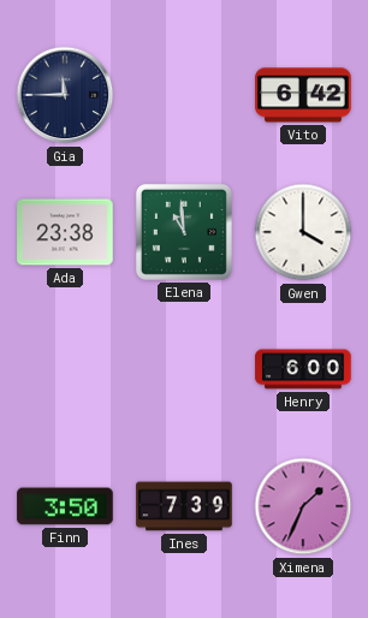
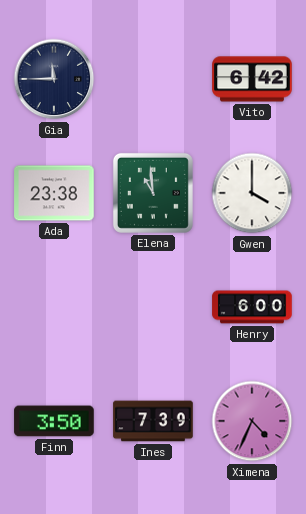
Ximena: 1:34 -> 4:34
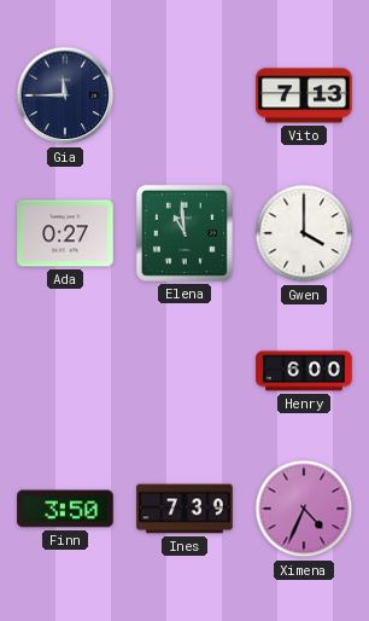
Vito: 6:42 -> 7:13
Ada: 23:38 -> 0:27
